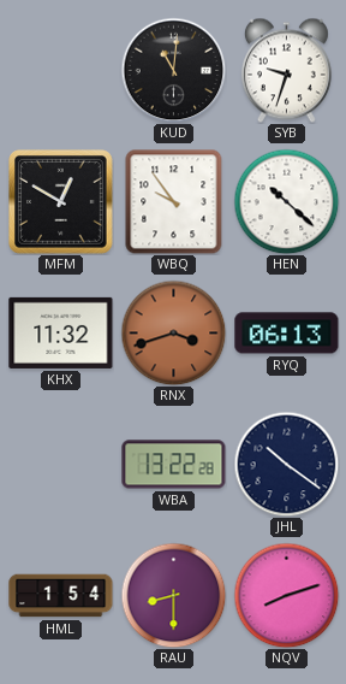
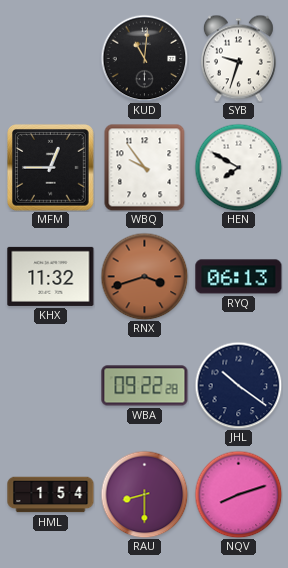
MFM: 12:50 -> 12:45
HEN: 10:22 -> 7:50
WBA: 13:22 -> 09:22
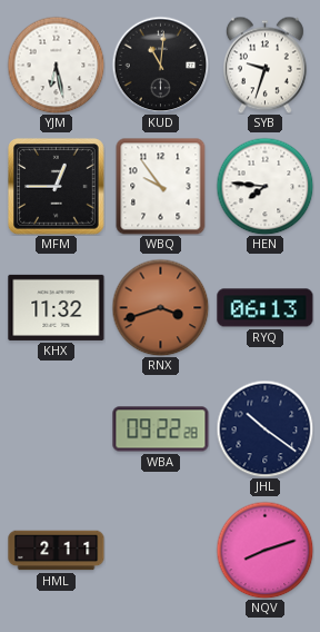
YJM: none -> 6:28
HEN: 7:50 -> 7:46
HML: 1:54 -> 2:11
RAU: 8:30 -> none
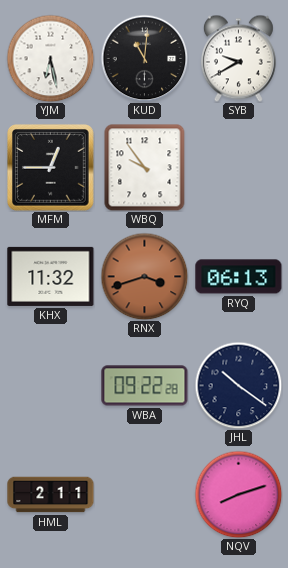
SYB: 9:33 -> 9:40
HEN: 7:46 -> none
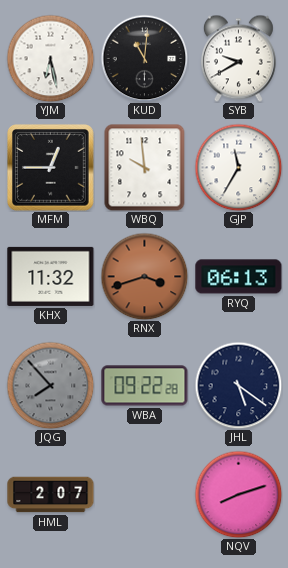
WBQ: 9:54 -> 9:59
GJP: none -> 11:35
JQG: none -> 7:53
JHL: 10:21 -> 5:21
HML: 2:11 -> 2:07
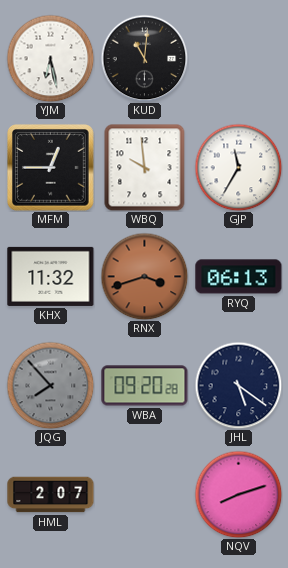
SYB: 9:40 -> none
WBA: 09:22 -> 09:20
